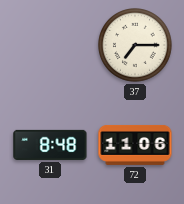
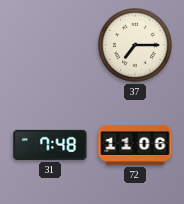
31: 8:48 -> 7:48
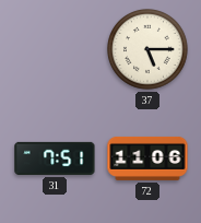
37: 7:15 -> 5:15
31: 7:48 -> 7:51
